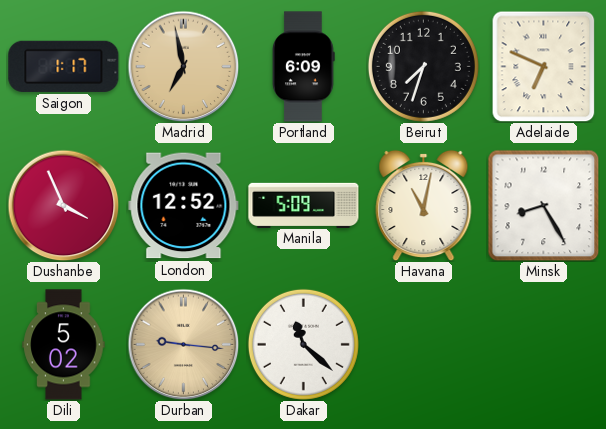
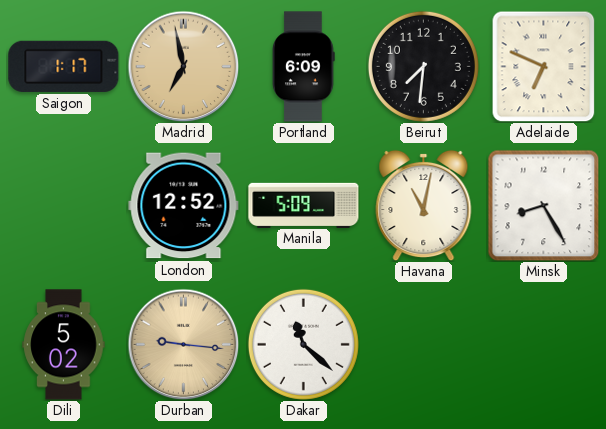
Beirut: 7:33 -> 7:31
Dushanbe: 3:56 -> none
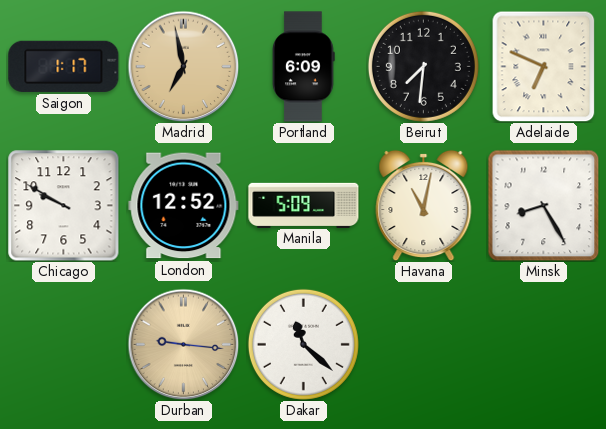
Chicago: none -> 9:50
Dili: 5:02 -> none
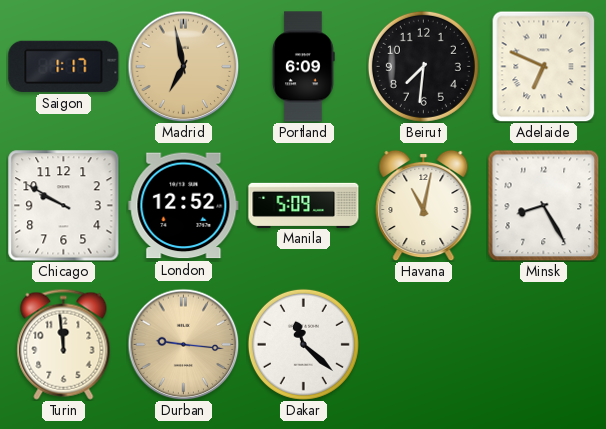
Turin: none -> 11:59
